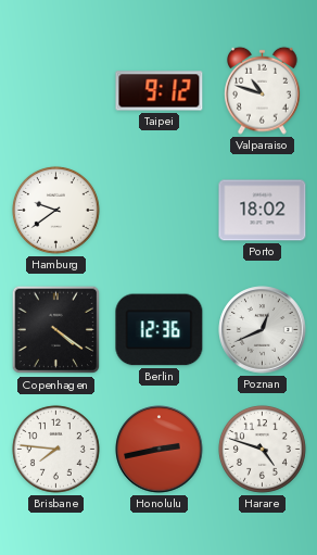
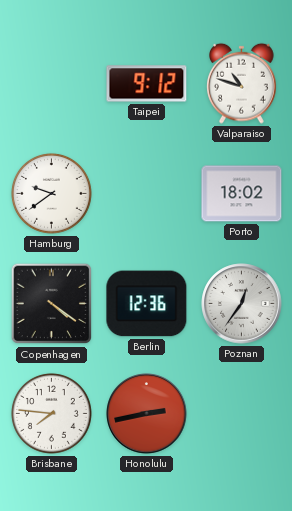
Poznan: 12:41 -> 12:36
Harare: 4:48 -> none
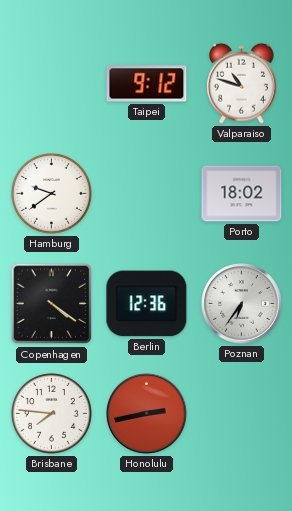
Poznan: 12:36 -> 6:36
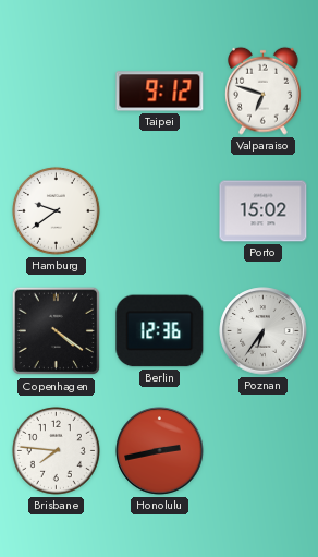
Valparaiso: 10:48 -> 6:48
Porto: 18:02 -> 15:02
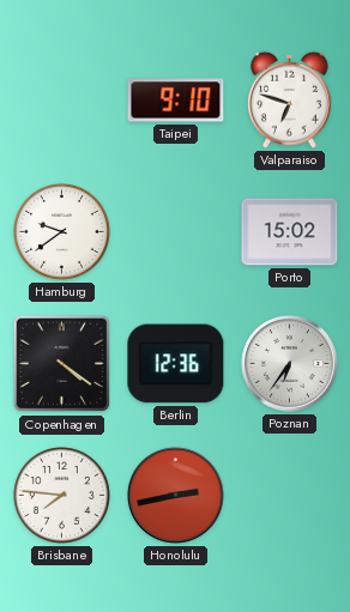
Taipei: 9:12 -> 9:10
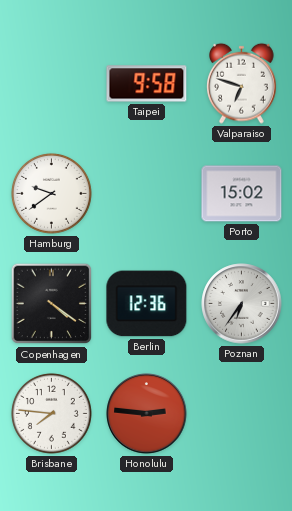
Taipei: 9:10 -> 9:58
Honolulu: 2:43 -> 2:46
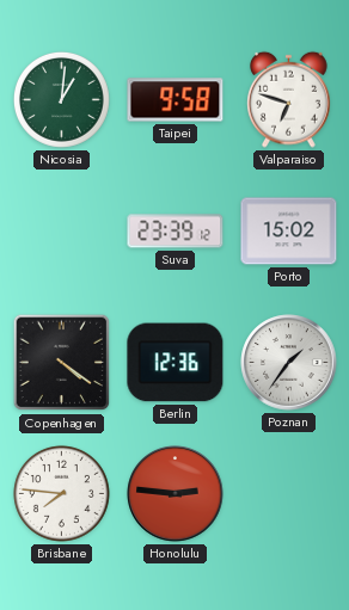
Nicosia: none -> 1:01
Hamburg: 9:39 -> none
Suva: none -> 23:39
Poznan: 6:36 -> 1:36
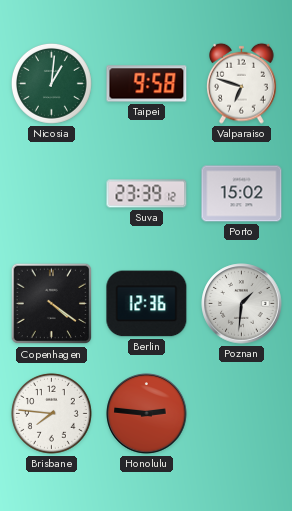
Poznan: 1:36 -> 1:31
